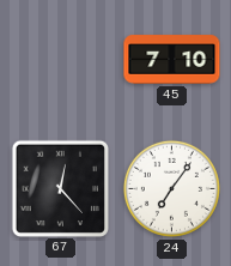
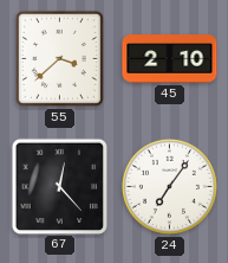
55: none -> 3:38
45: 7:10 -> 2:10
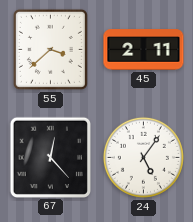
45: 2:10 -> 2:11
24: 7:06 -> 5:06
